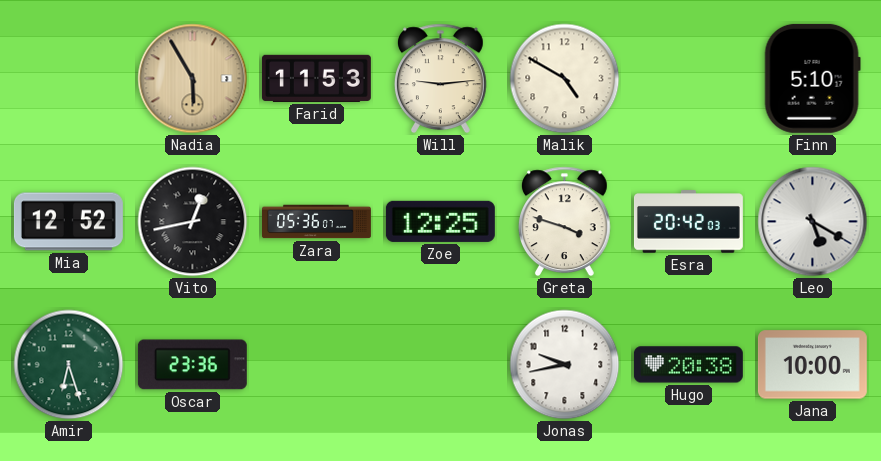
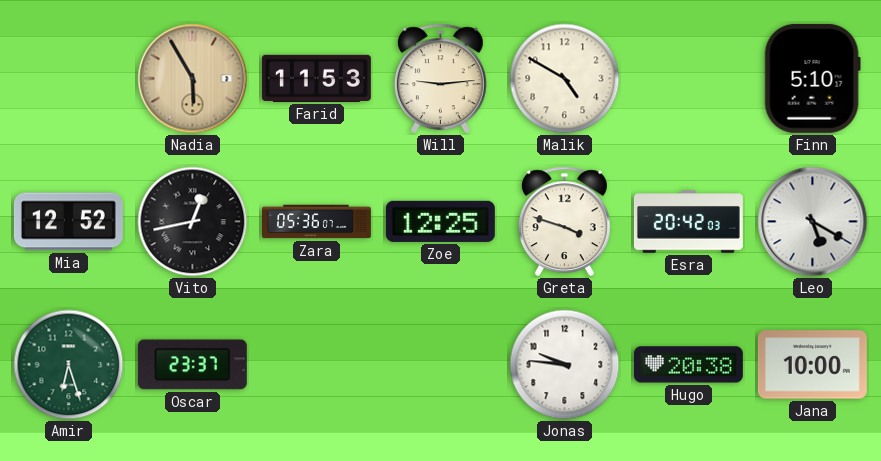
Oscar: 23:36 -> 23:37
Jonas: 9:43 -> 9:46
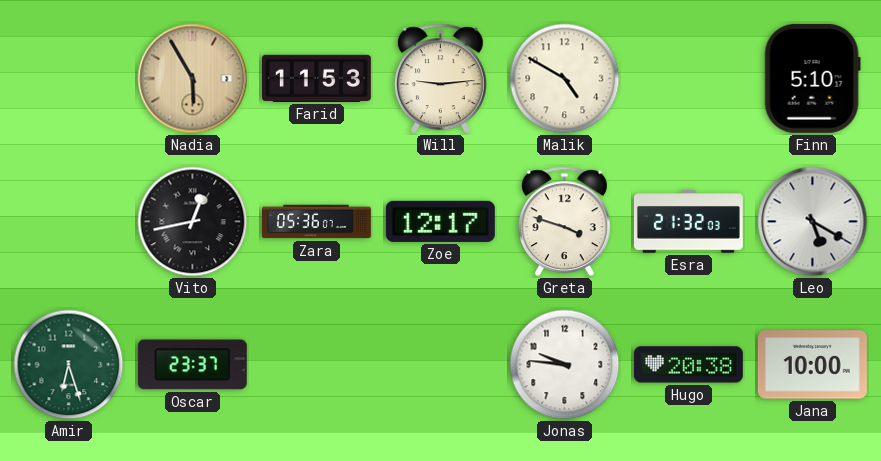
Mia: 12:52 -> none
Zoe: 12:25 -> 12:17
Esra: 20:42 -> 21:32
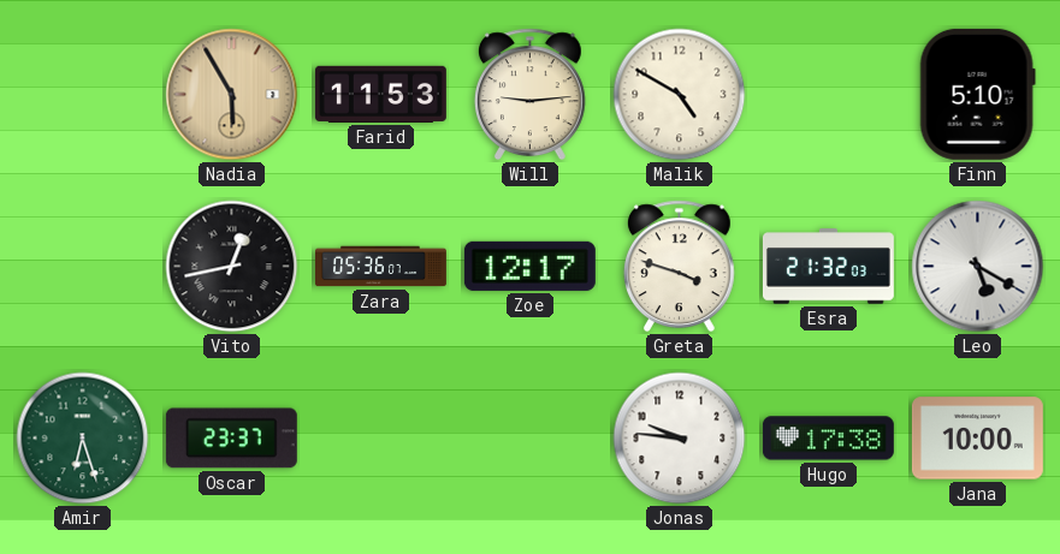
Hugo: 20:38 -> 17:38
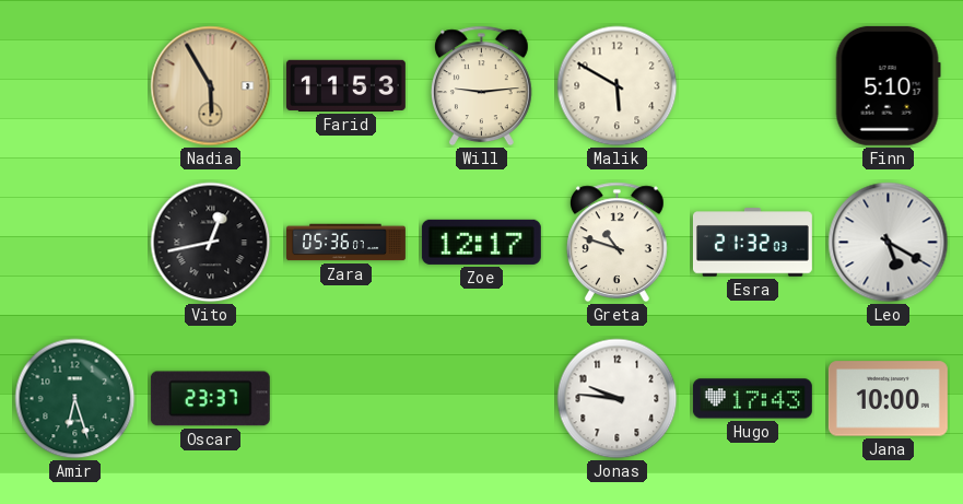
Malik: 4:50 -> 5:50
Greta: 3:48 -> 10:48
Hugo: 17:38 -> 17:43
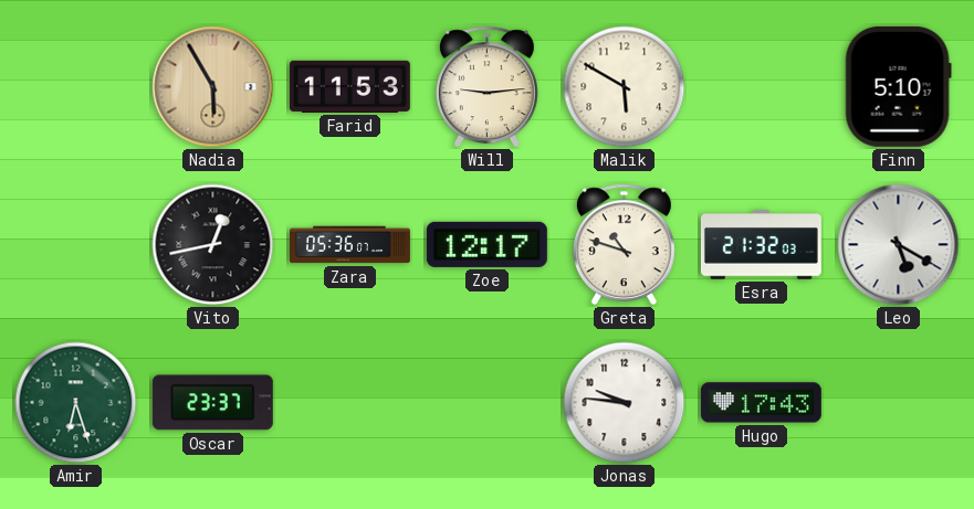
Jana: 10:00 -> none
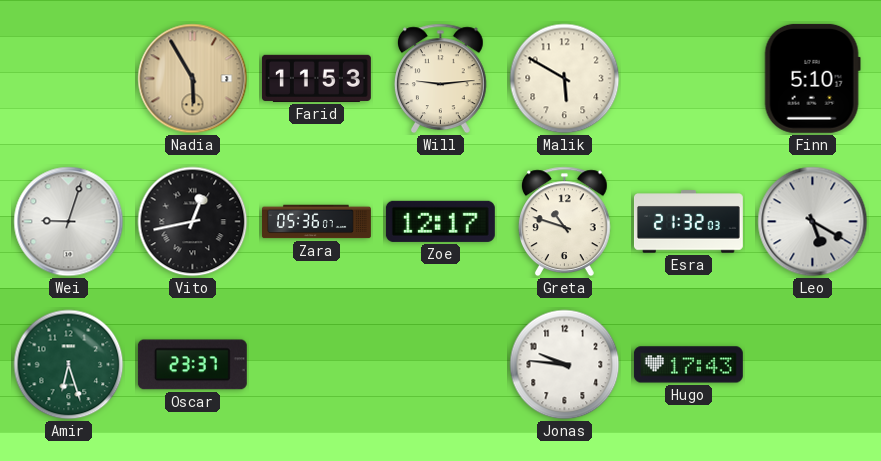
Wei: none -> 9:03
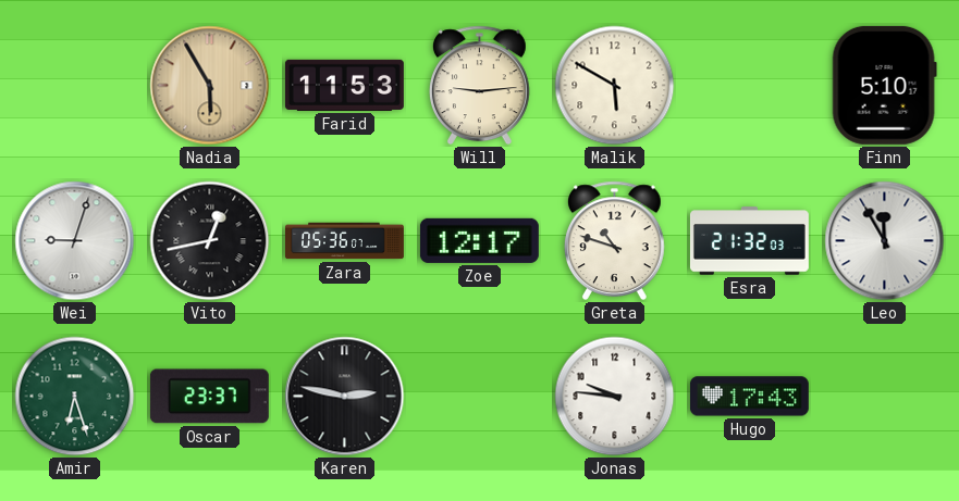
Leo: 5:20 -> 11:55
Karen: none -> 2:47
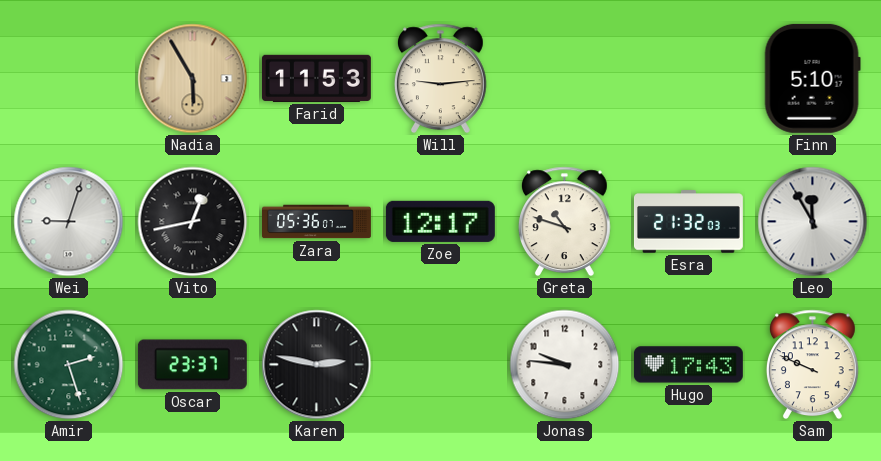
Malik: 5:50 -> none
Amir: 6:27 -> 2:27
Sam: none -> 9:49
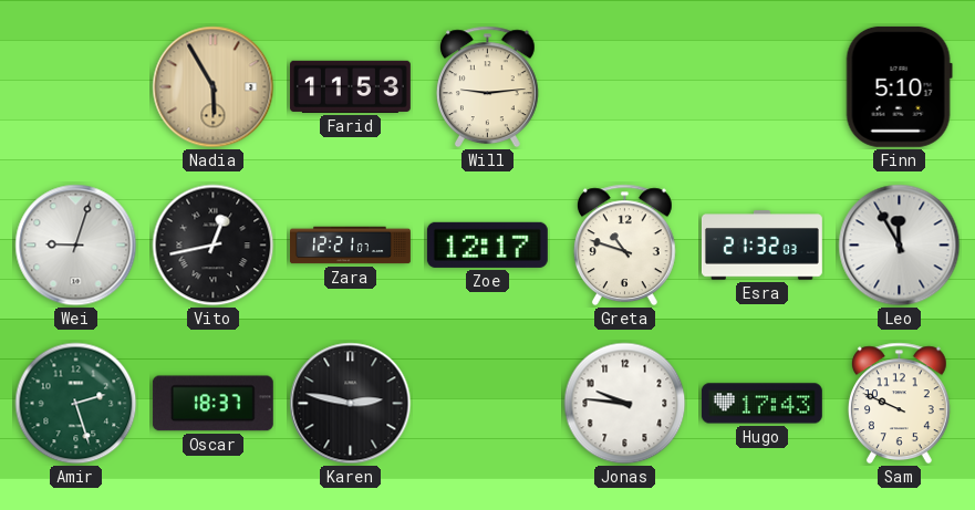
Zara: 05:36 -> 12:21
Oscar: 23:37 -> 18:37
